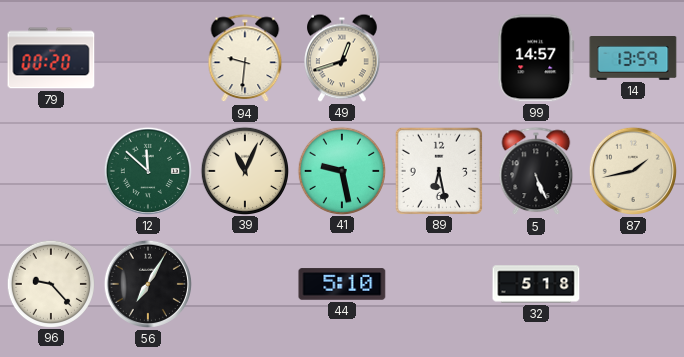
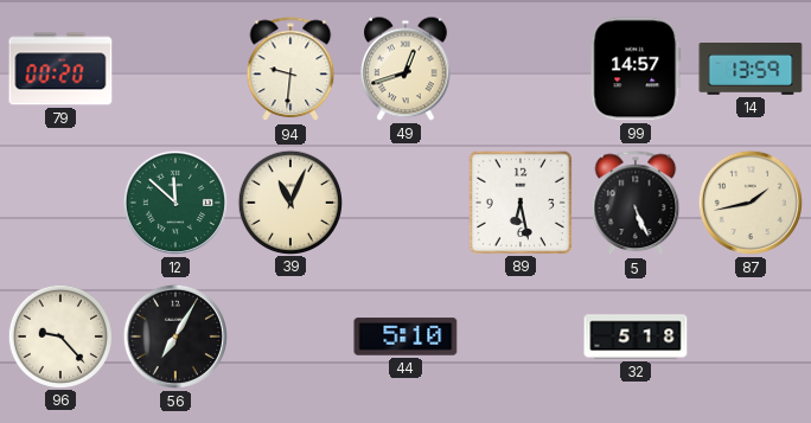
41: 9:28 -> none
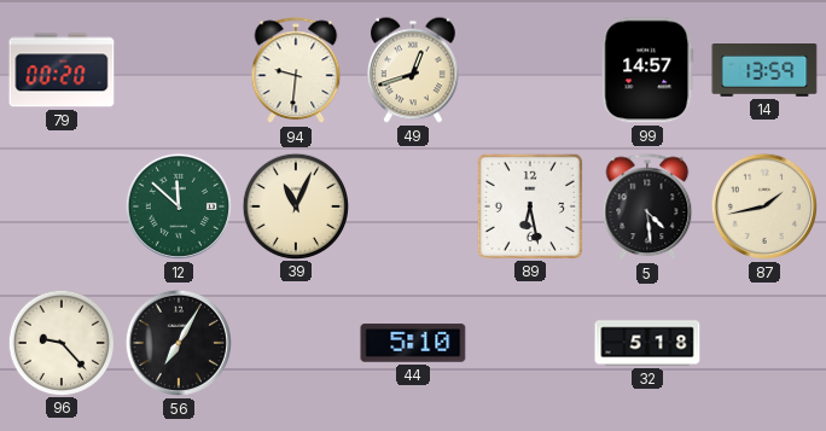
5: 5:26 -> 4:29
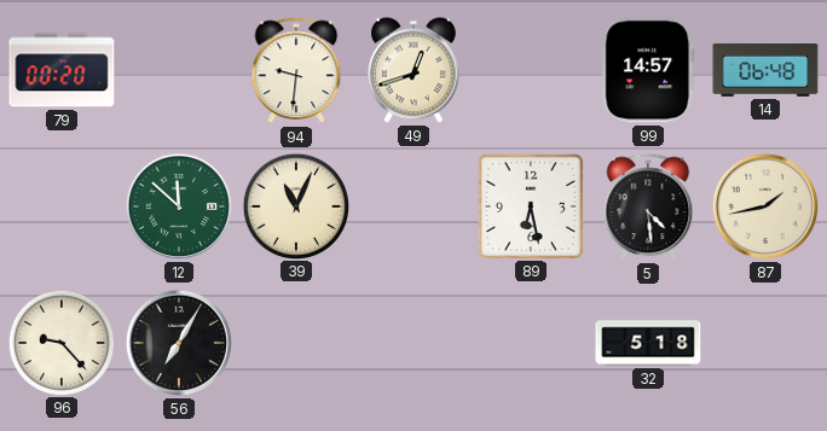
14: 13:59 -> 06:48
44: 5:10 -> none
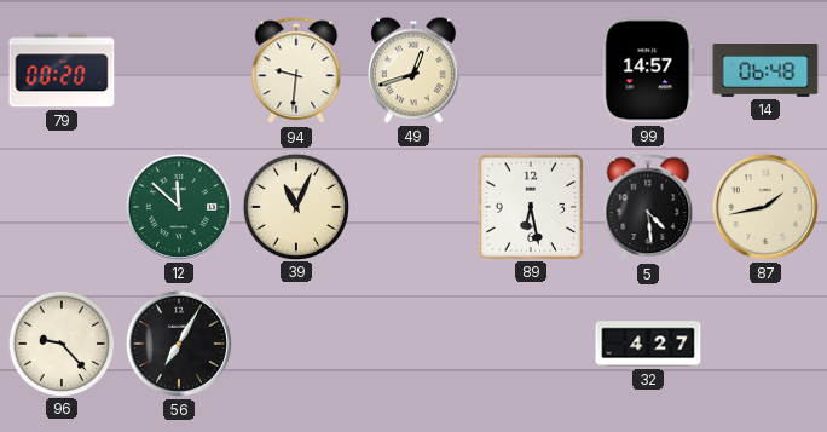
32: 5:18 -> 4:27
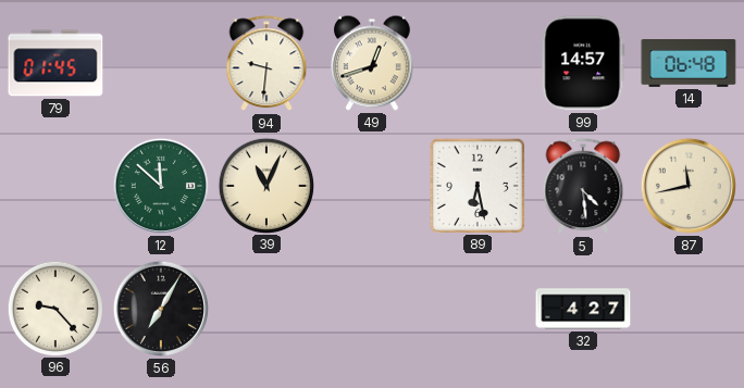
79: 00:20 -> 01:45
87: 1:43 -> 11:43
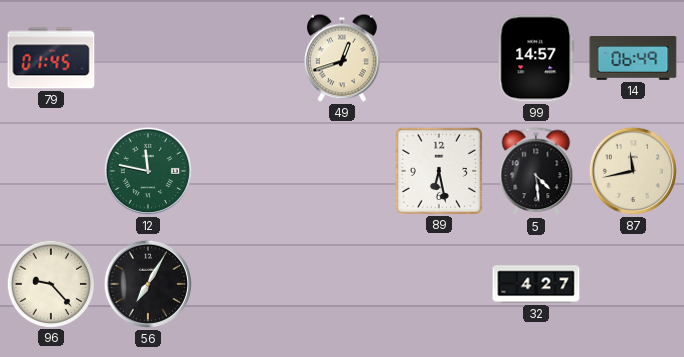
94: 9:31 -> none
14: 06:48 -> 06:49
12: 11:52 -> 11:47
39: 11:04 -> none
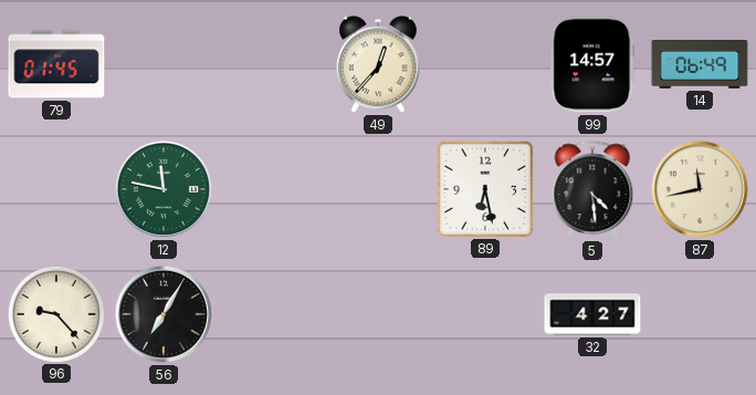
49: 12:42 -> 12:37
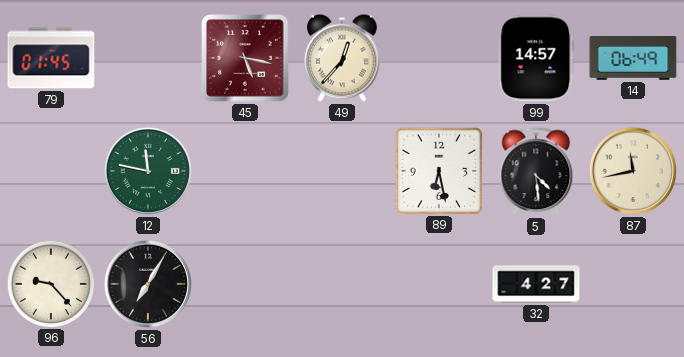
45: none -> 5:17
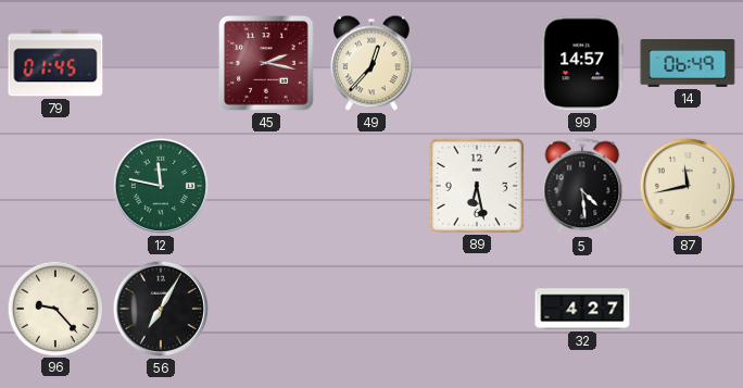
45: 5:17 -> 2:17
